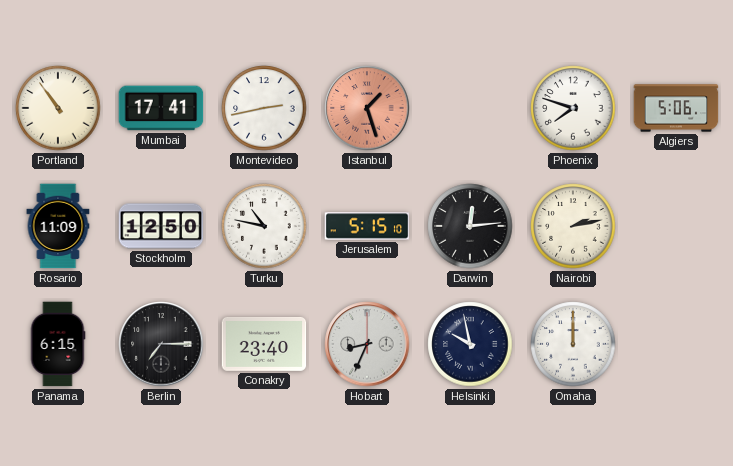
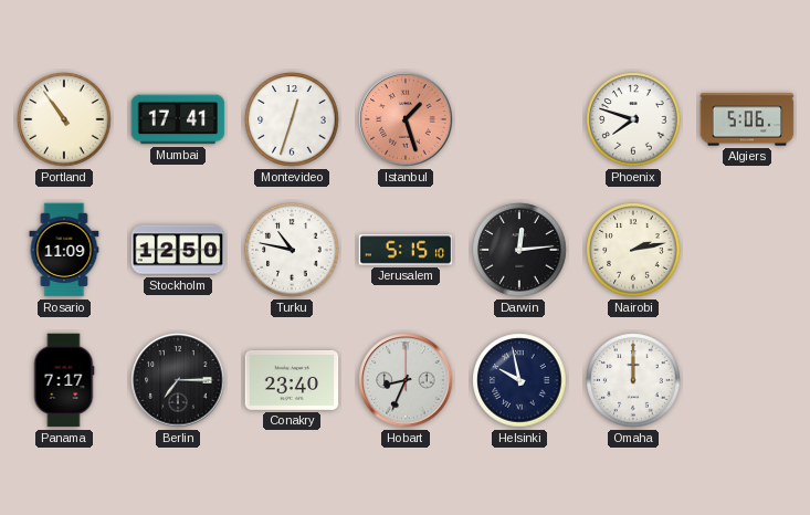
Montevideo: 2:43 -> 12:33
Panama: 6:15 -> 7:17
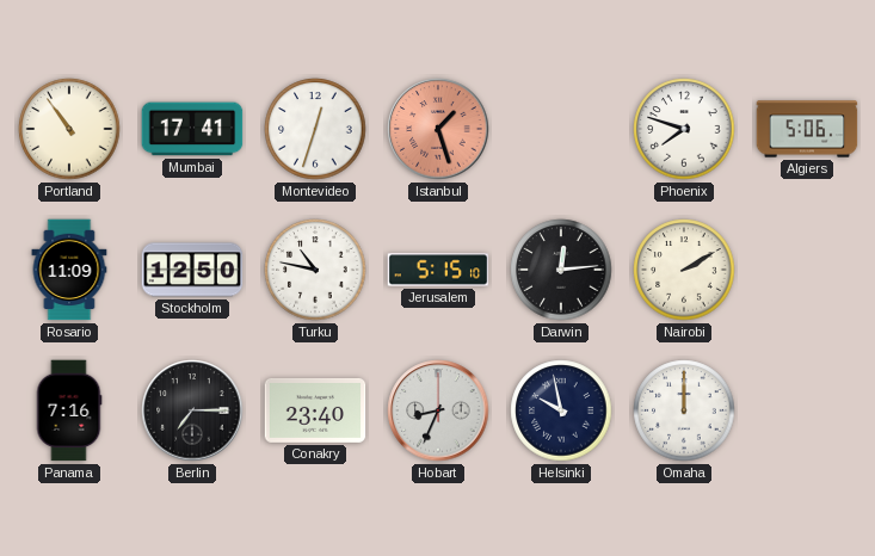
Nairobi: 2:13 -> 2:10
Panama: 7:17 -> 7:16
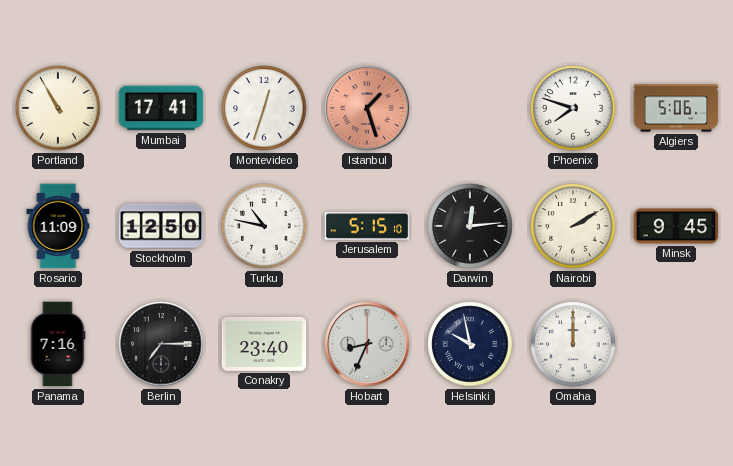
Portland: 10:54 -> 10:55
Minsk: none -> 9:45
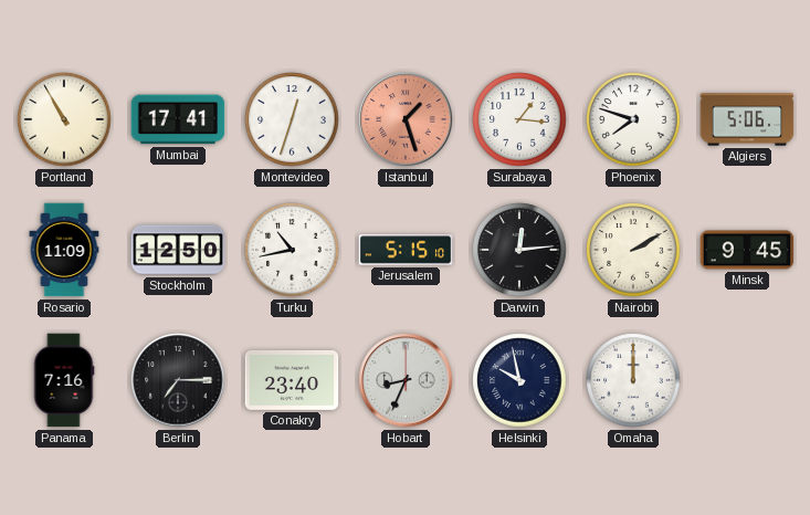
Surabaya: none -> 1:16
Turku: 10:47 -> 10:43
